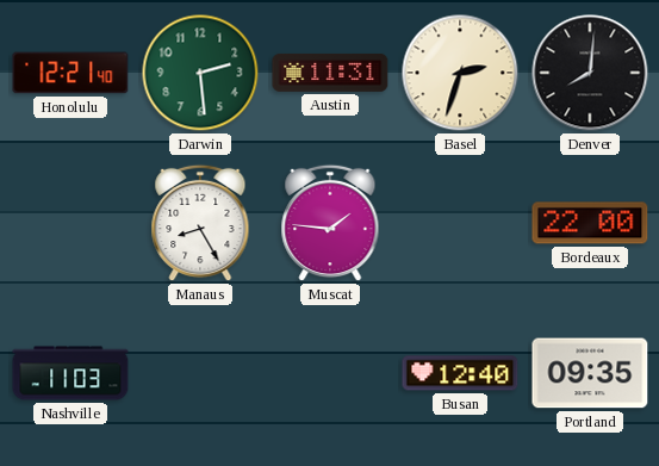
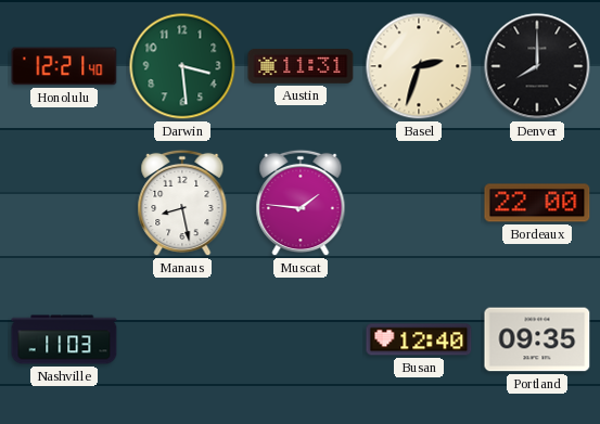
Darwin: 2:29 -> 3:29
Denver: 8:01 -> 8:00
Manaus: 8:25 -> 8:28
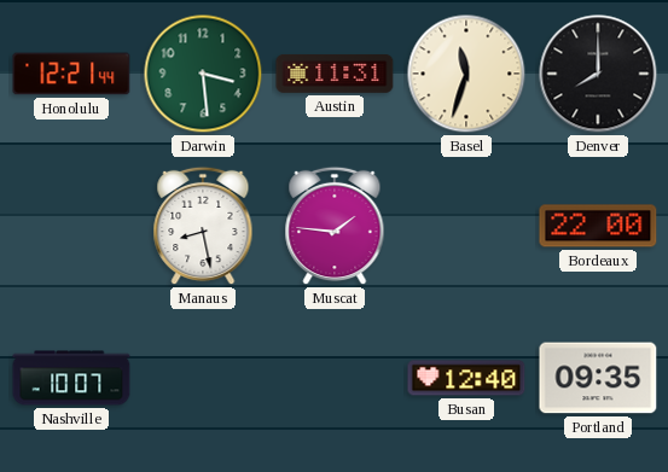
Honolulu: 12:21:40 -> 12:21:44
Basel: 2:33 -> 11:33
Nashville: 11:03 -> 10:07
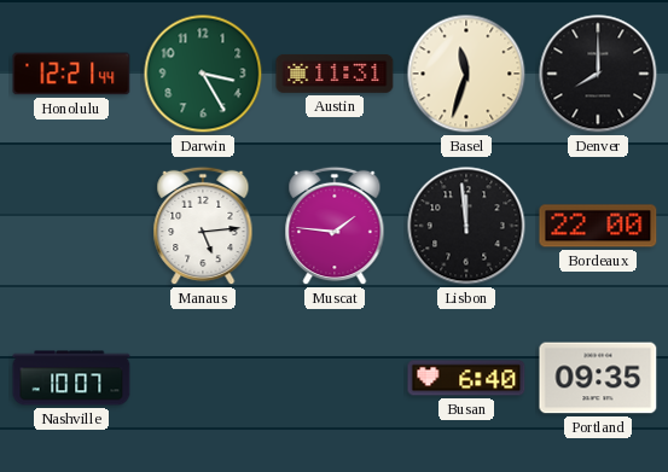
Darwin: 3:29 -> 3:25
Manaus: 8:28 -> 5:14
Lisbon: none -> 11:59
Busan: 12:40 -> 6:40
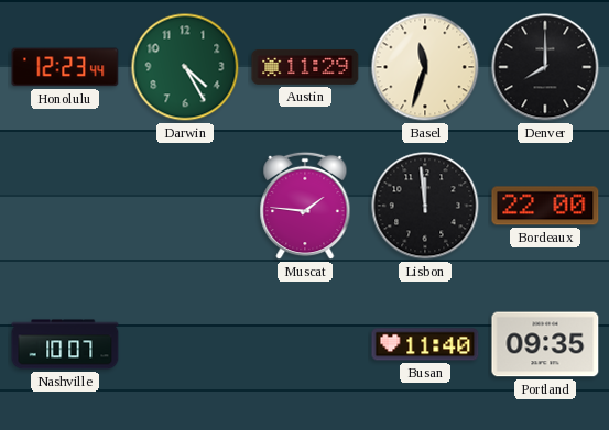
Honolulu: 12:21 -> 12:23
Darwin: 3:25 -> 4:25
Austin: 11:31 -> 11:29
Manaus: 5:14 -> none
Busan: 6:40 -> 11:40
